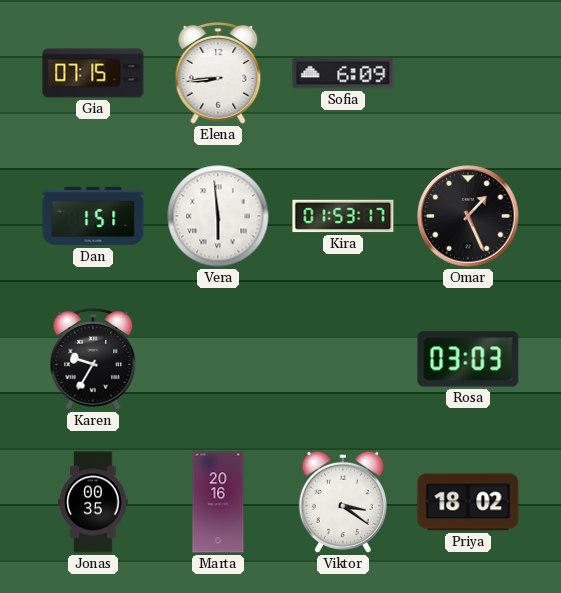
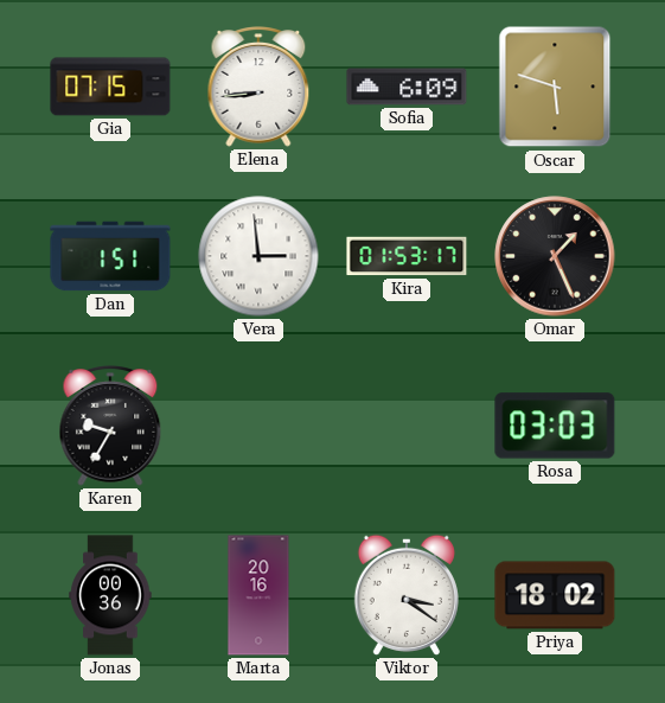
Oscar: none -> 5:48
Vera: 5:59 -> 2:59
Jonas: 00:35 -> 00:36
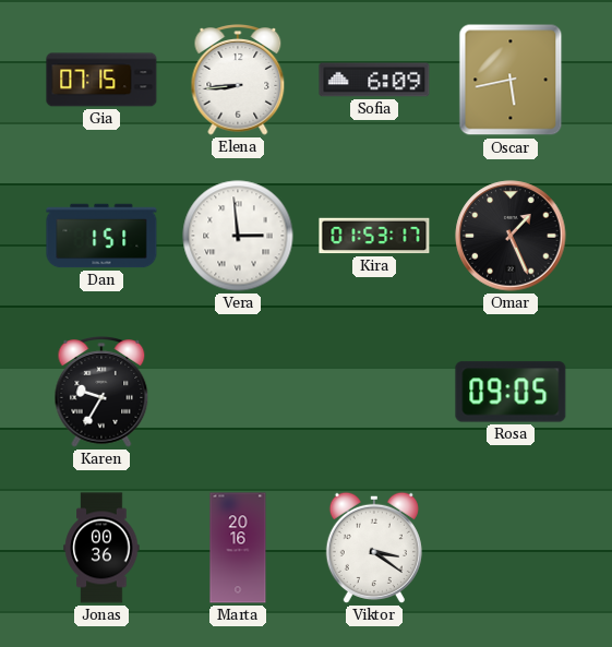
Oscar: 5:48 -> 5:43
Rosa: 03:03 -> 09:05
Priya: 18:02 -> none
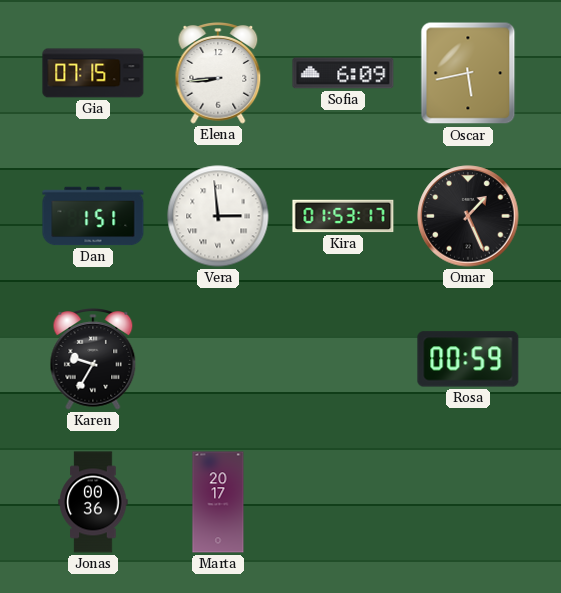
Rosa: 09:05 -> 00:59
Marta: 20:16 -> 20:17
Viktor: 3:21 -> none
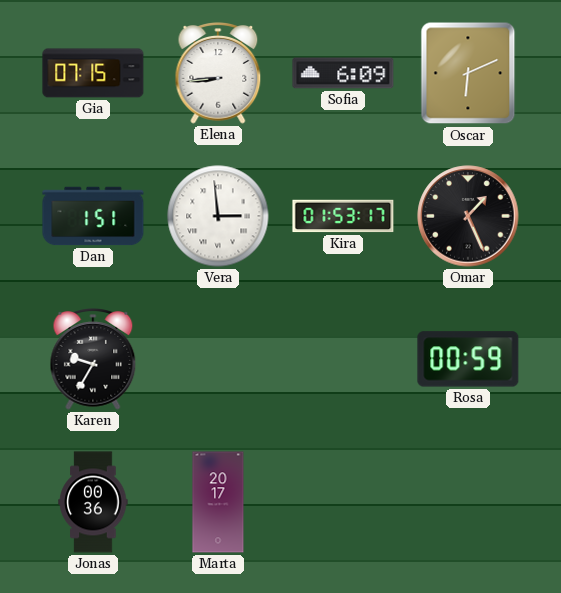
Oscar: 5:43 -> 6:11
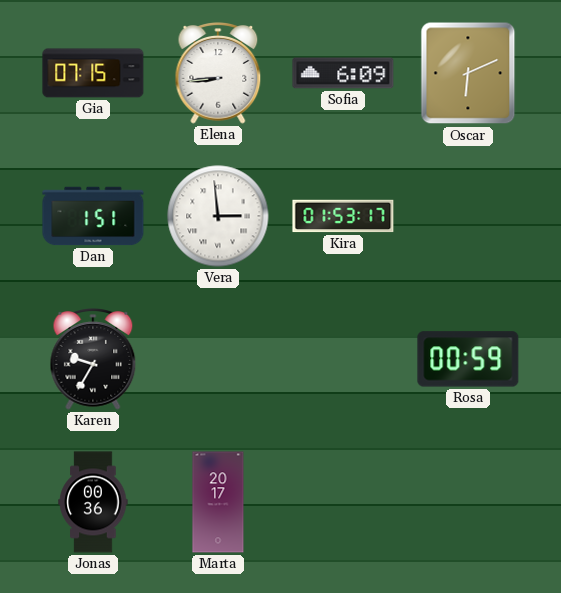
Omar: 1:26 -> none
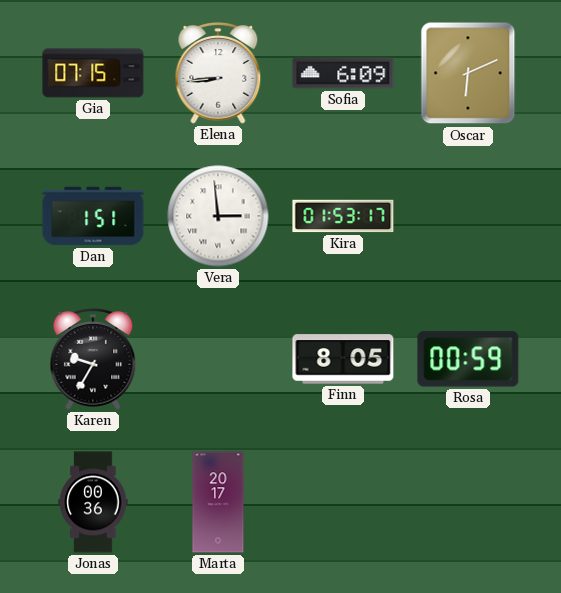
Finn: none -> 8:05
